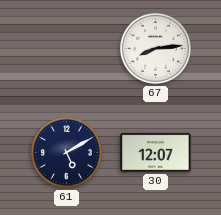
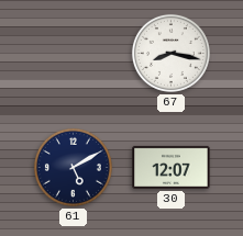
67: 8:14 -> 8:17
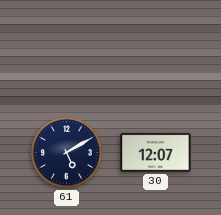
67: 8:17 -> none
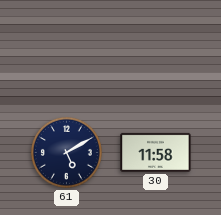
30: 12:07 -> 11:58
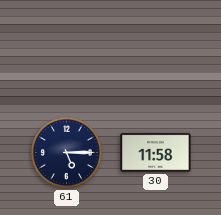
61: 5:10 -> 5:15
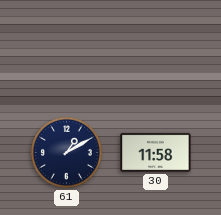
61: 5:15 -> 1:10
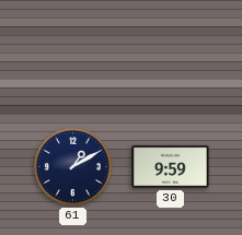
30: 11:58 -> 9:59
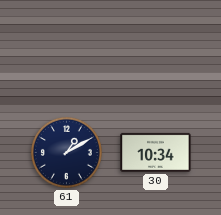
30: 9:59 -> 10:34
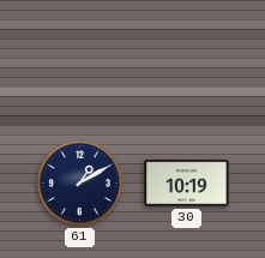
30: 10:34 -> 10:19
